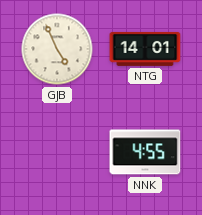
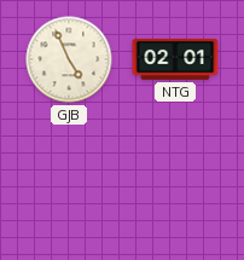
NTG: 14:01 -> 02:01
NNK: 4:55 -> none
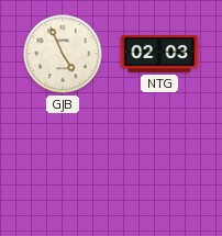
NTG: 02:01 -> 02:03
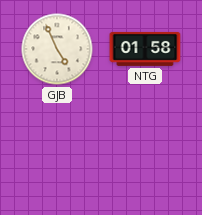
NTG: 02:03 -> 01:58
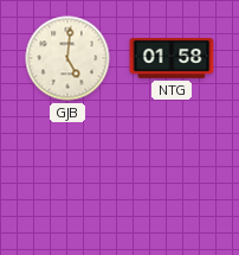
GJB: 4:56 -> 5:01
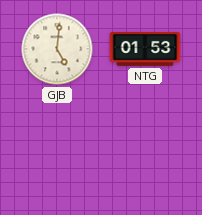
NTG: 01:58 -> 01:53
